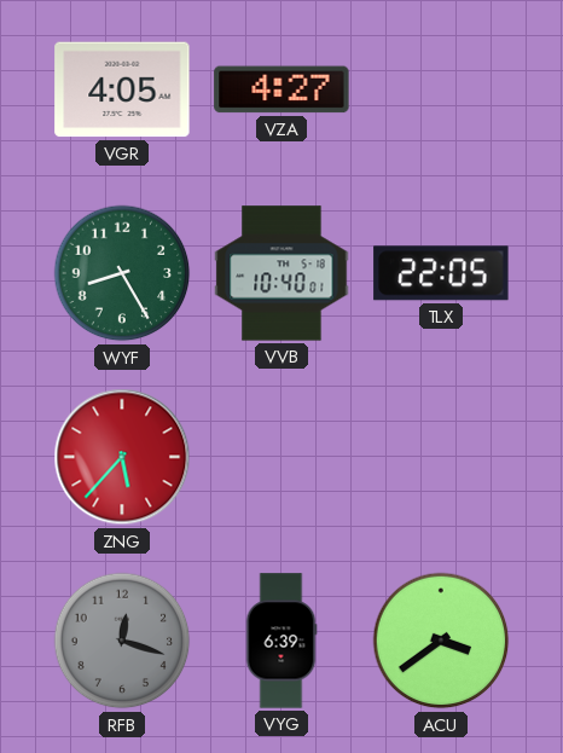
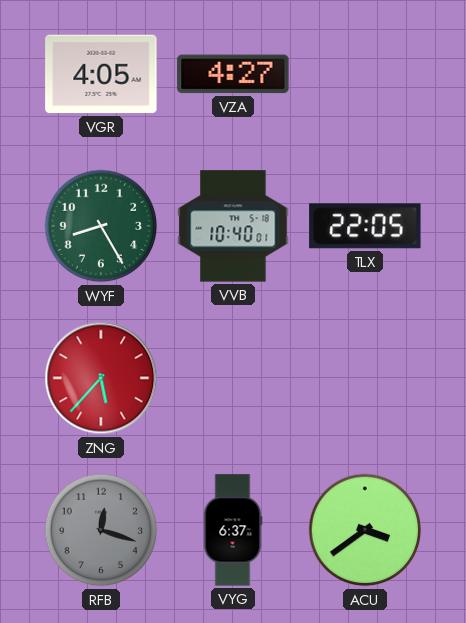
VYG: 6:39 -> 6:37
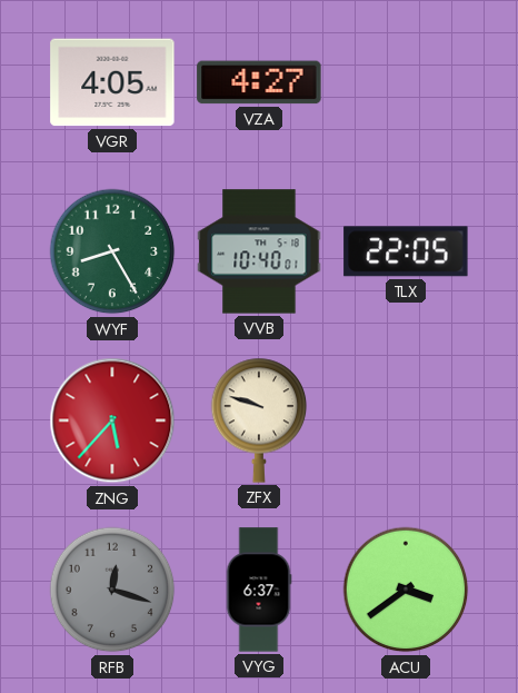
ZFX: none -> 9:48
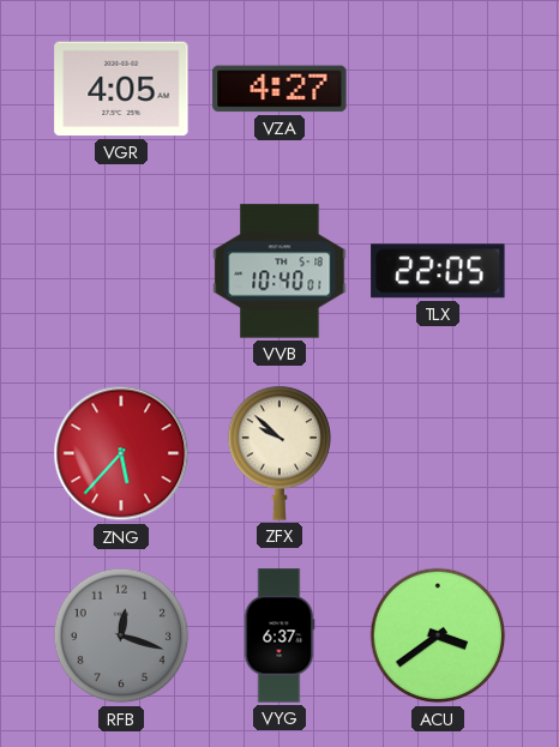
WYF: 8:25 -> none
ZFX: 9:48 -> 9:52
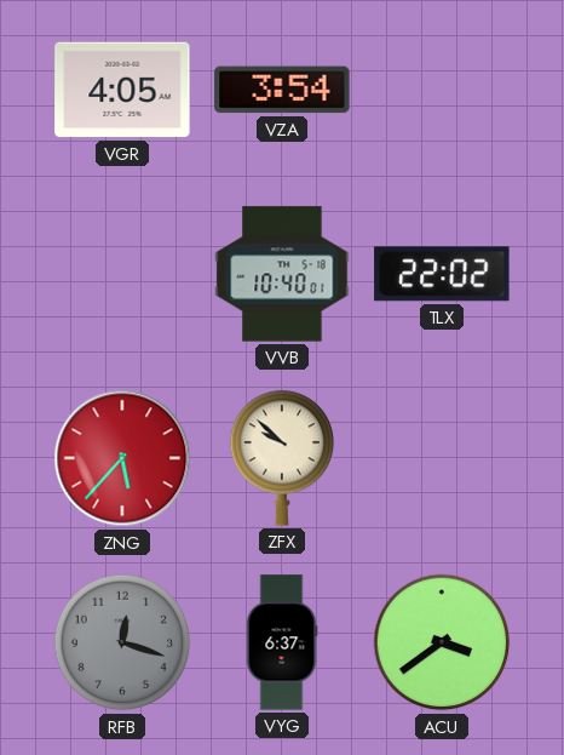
VZA: 4:27 -> 3:54
TLX: 22:05 -> 22:02
